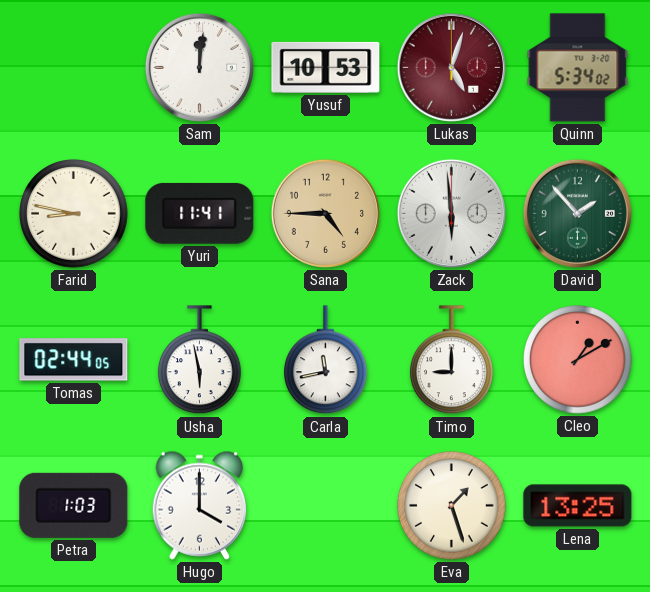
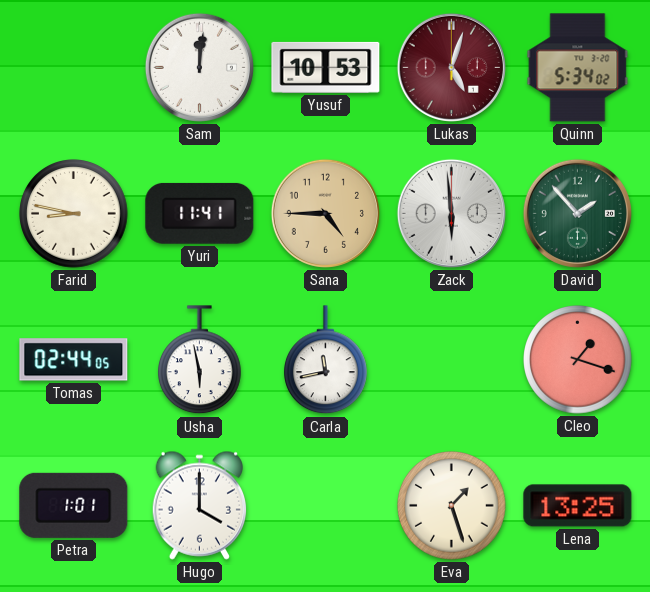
Timo: 9:00 -> none
Cleo: 1:10 -> 1:18
Petra: 1:03 -> 1:01
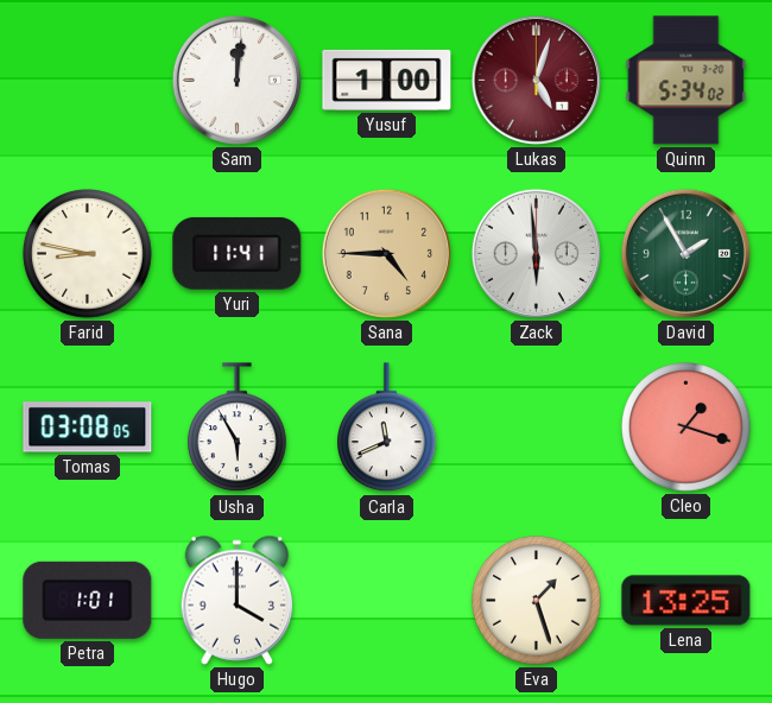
Yusuf: 10:53 -> 1:00
David: 1:53 -> 1:55
Tomas: 02:44 -> 03:08
Usha: 5:58 -> 5:55
Carla: 11:43 -> 11:41
